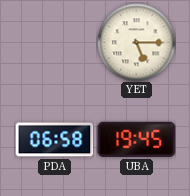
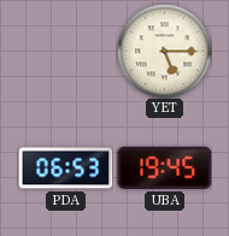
PDA: 06:58 -> 06:53
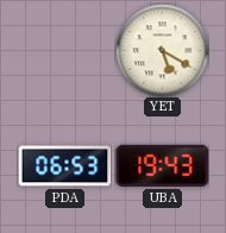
YET: 5:15 -> 5:20
UBA: 19:45 -> 19:43
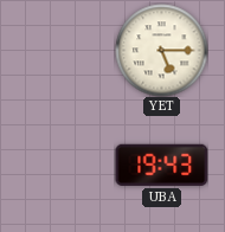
YET: 5:20 -> 5:15
PDA: 06:53 -> none
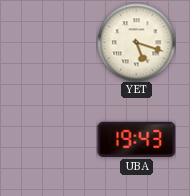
YET: 5:15 -> 5:18
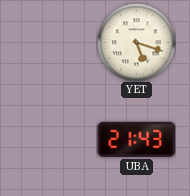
UBA: 19:43 -> 21:43
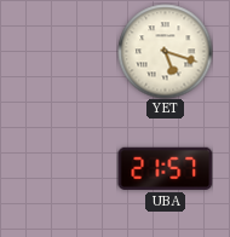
UBA: 21:43 -> 21:57
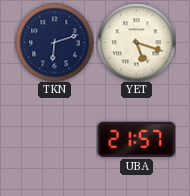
TKN: none -> 6:12
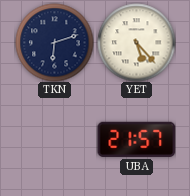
YET: 5:18 -> 5:23
